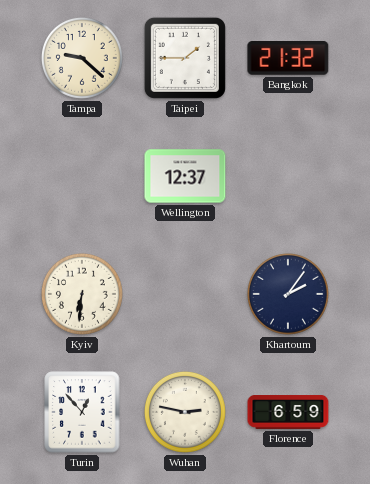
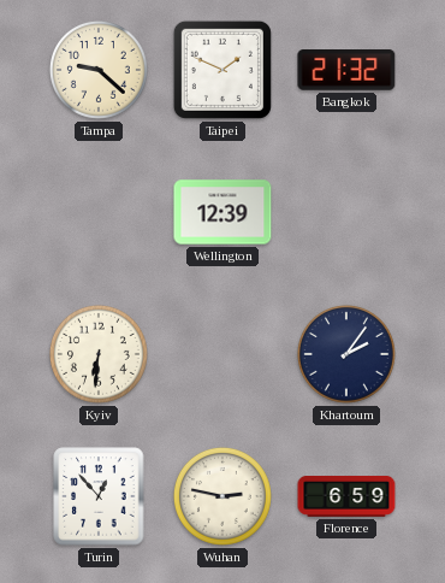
Taipei: 1:45 -> 1:49
Wellington: 12:37 -> 12:39
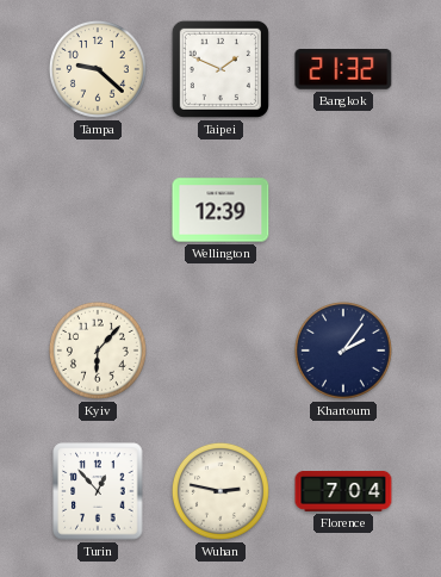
Kyiv: 6:31 -> 6:07
Florence: 6:59 -> 7:04
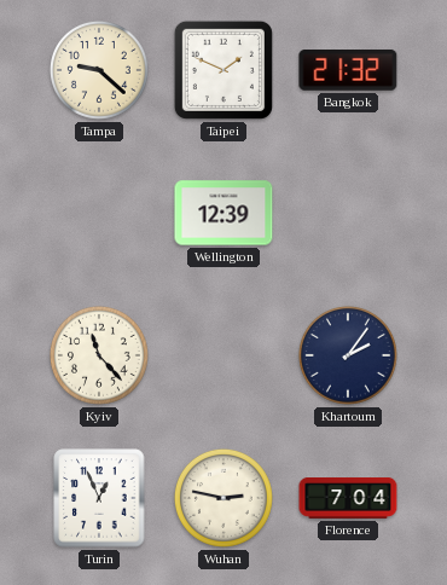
Kyiv: 6:07 -> 11:23
Turin: 12:53 -> 12:56
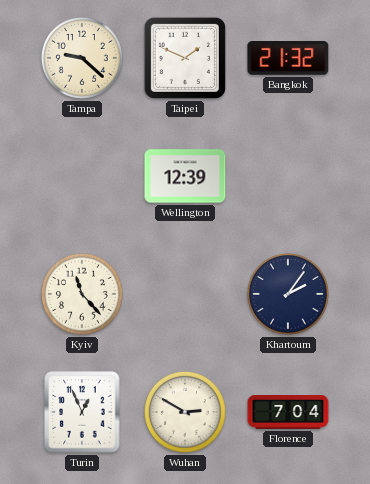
Wuhan: 2:47 -> 2:50
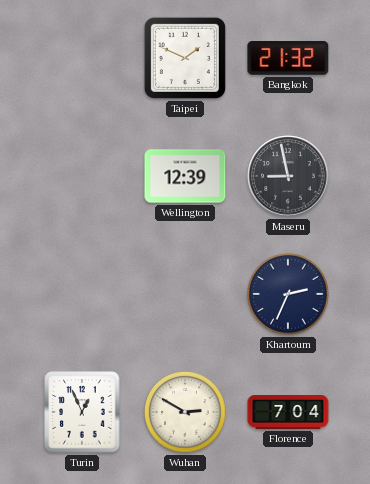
Tampa: 9:22 -> none
Maseru: none -> 8:58
Kyiv: 11:23 -> none
Khartoum: 2:06 -> 2:34
